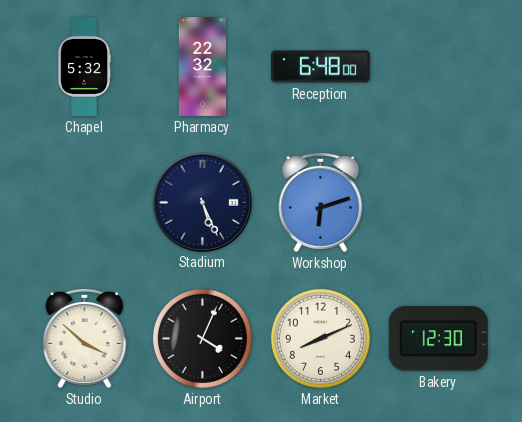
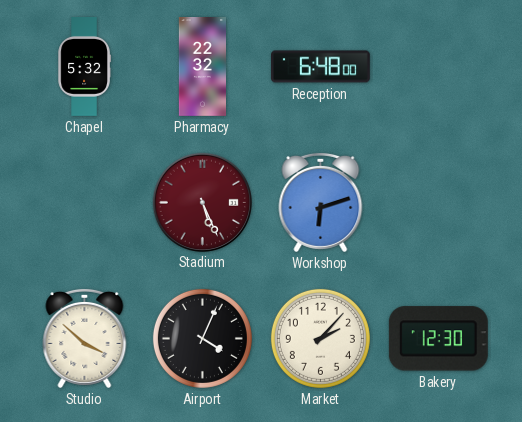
Stadium dial: navy -> burgundy
Market: 8:11 -> 2:07
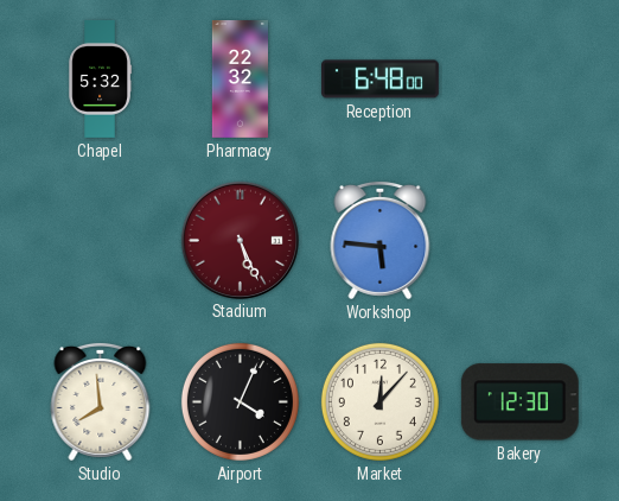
Workshop: 6:12 -> 5:46
Studio: 3:52 -> 7:59
Market: 2:07 -> 12:07
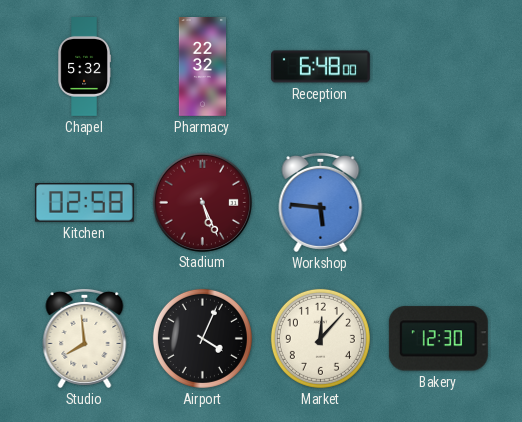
Kitchen: none -> 02:58
